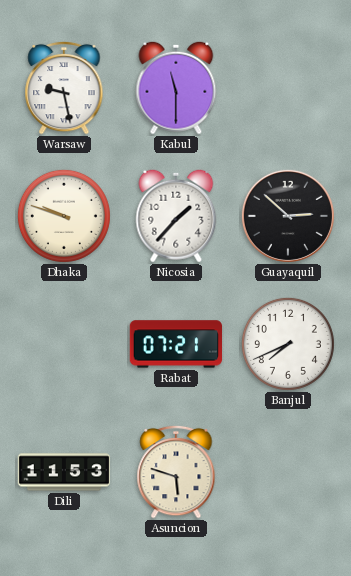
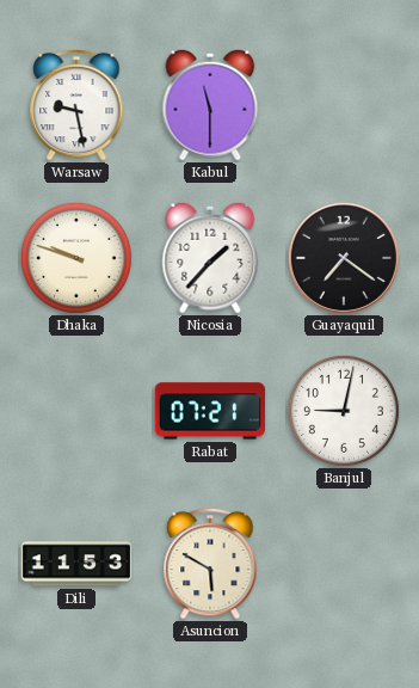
Guayaquil: 2:52 -> 7:21
Banjul: 7:41 -> 9:02
Asuncion: 5:48 -> 5:50
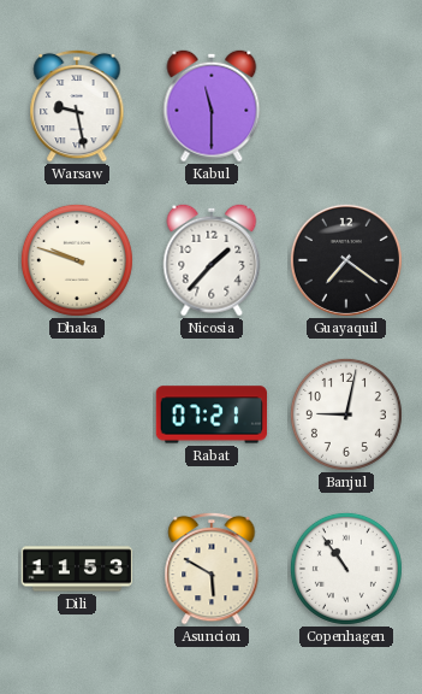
Copenhagen: none -> 10:54
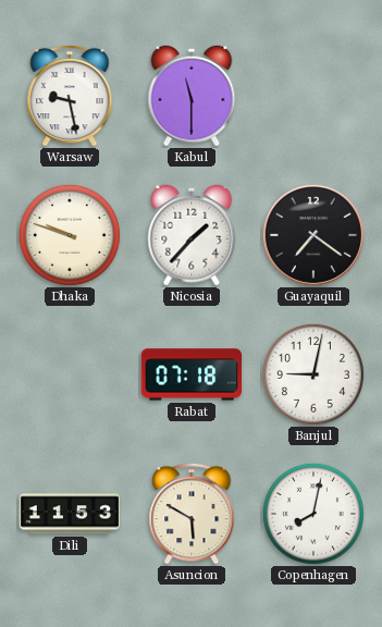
Rabat: 07:21 -> 07:18
Copenhagen: 10:54 -> 8:02
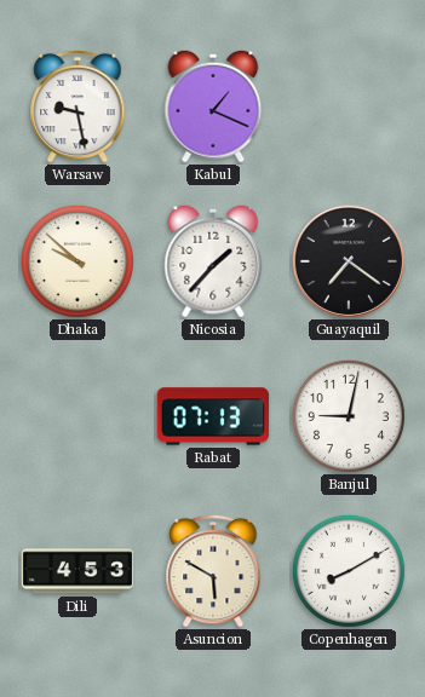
Kabul: 11:30 -> 1:19
Dhaka: 9:48 -> 9:52
Rabat: 07:18 -> 07:13
Dili: 11:53 -> 4:53
Copenhagen: 8:02 -> 8:10
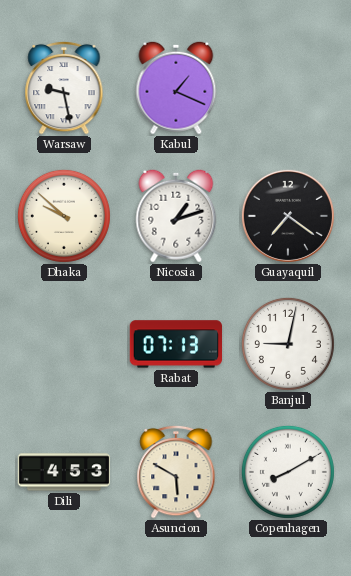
Nicosia: 1:37 -> 1:12
